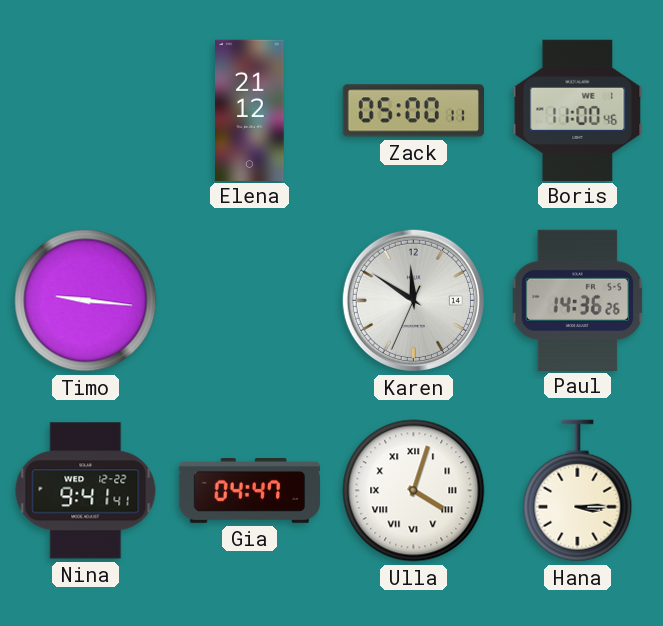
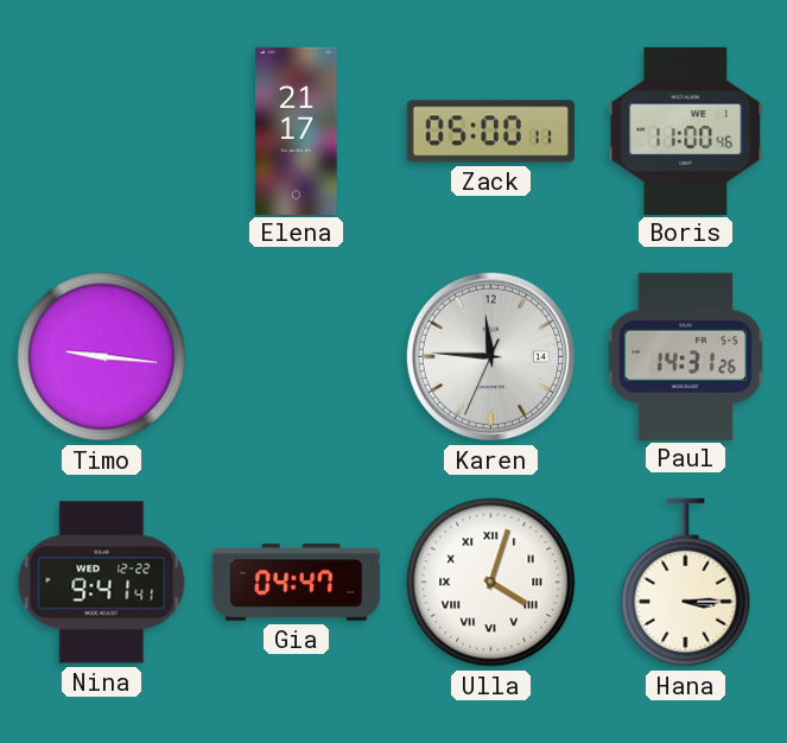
Elena: 21:12 -> 21:17
Karen: 11:50 -> 11:45
Paul: 14:36 -> 14:31
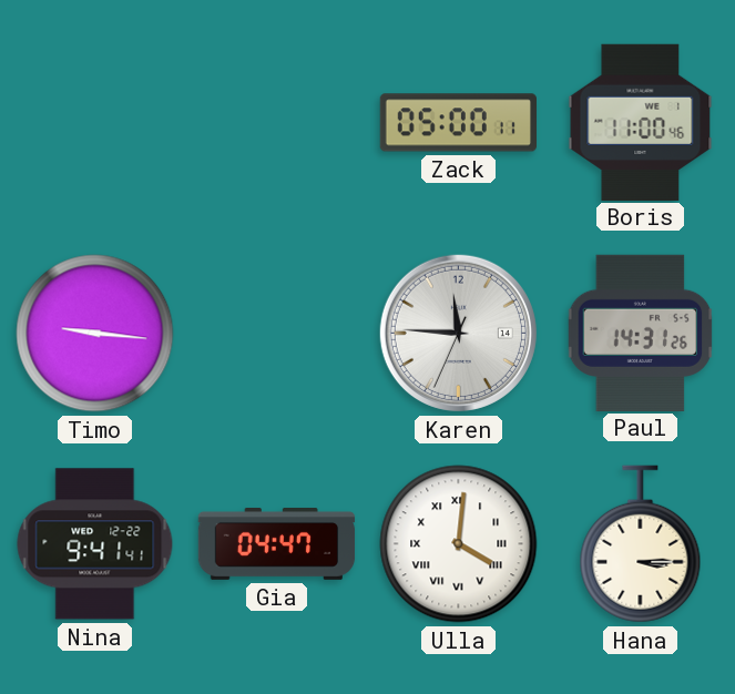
Elena: 21:17 -> none
Ulla: 4:03 -> 4:01
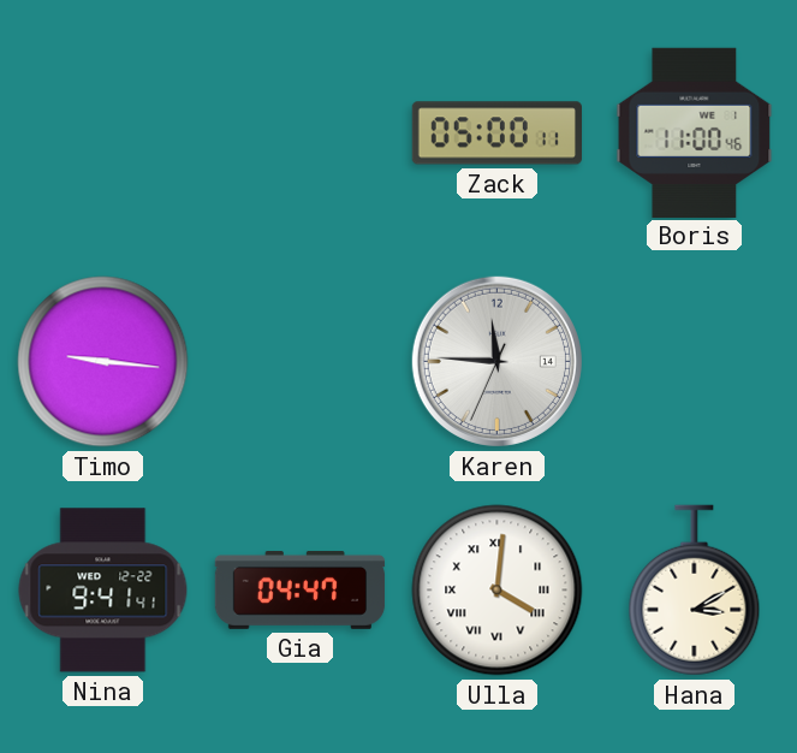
Paul: 14:31 -> none
Hana: 3:15 -> 3:10
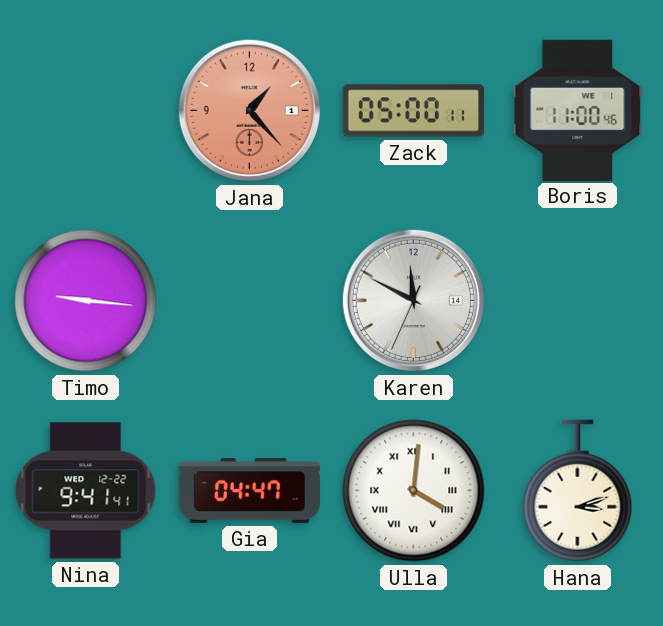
Jana: none -> 1:23
Karen: 11:45 -> 11:49
Hana: 3:10 -> 3:12
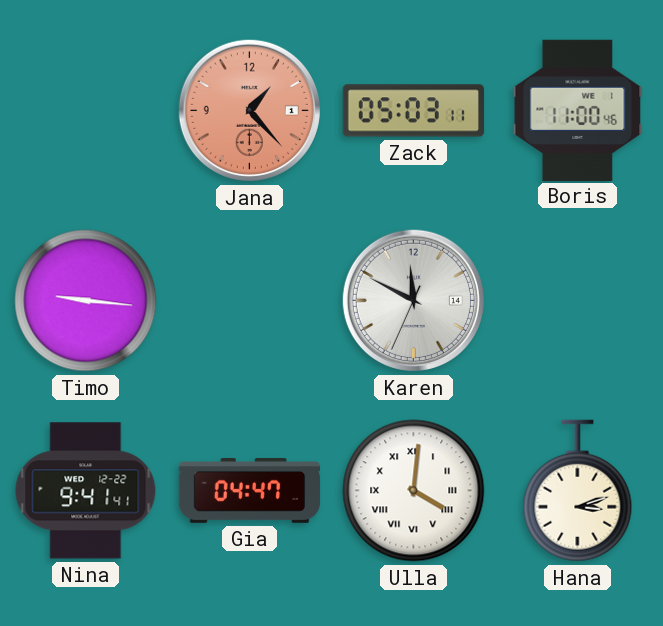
Zack: 05:00 -> 05:03
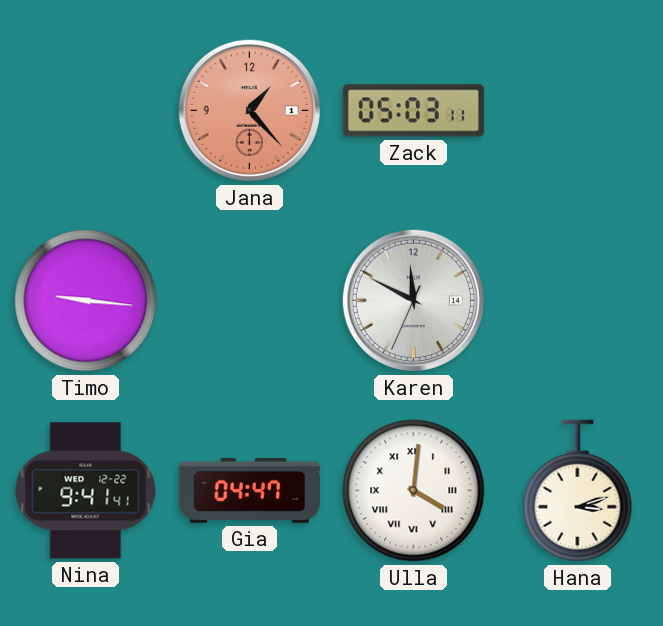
Boris: 11:00 -> none
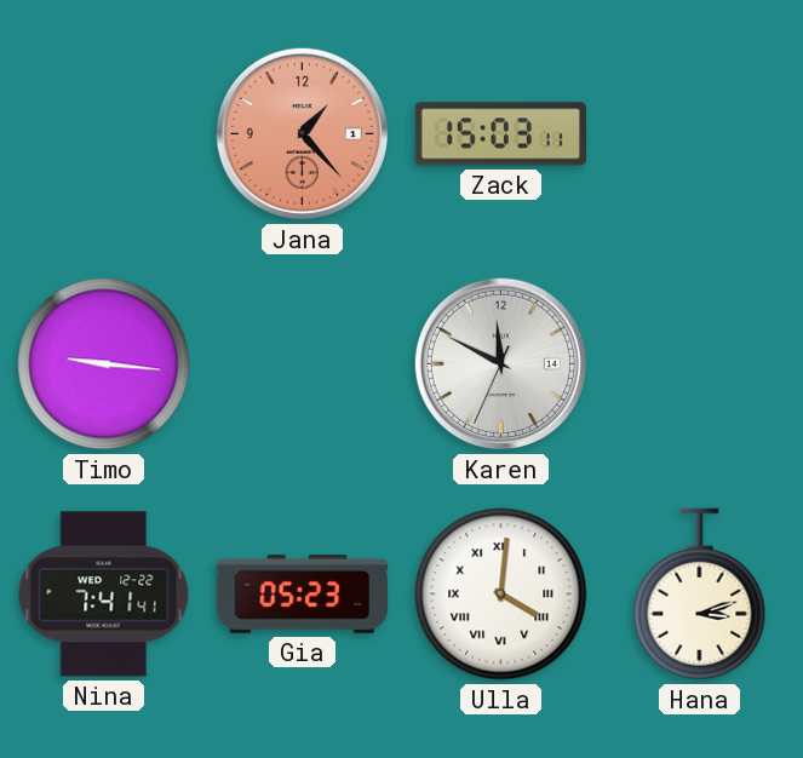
Zack: 05:03 -> 15:03
Nina: 9:41 -> 7:41
Gia: 04:47 -> 05:23
